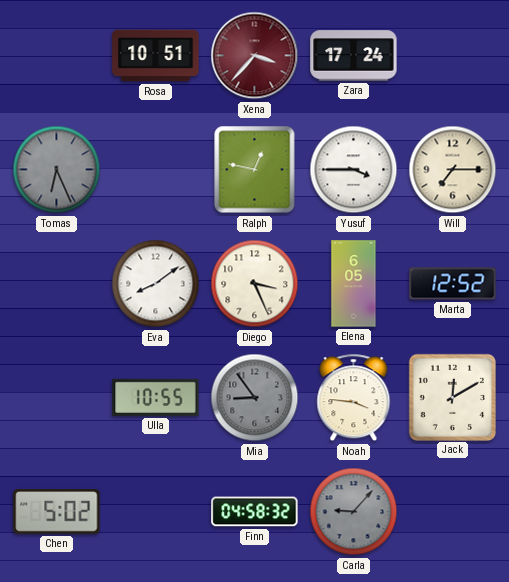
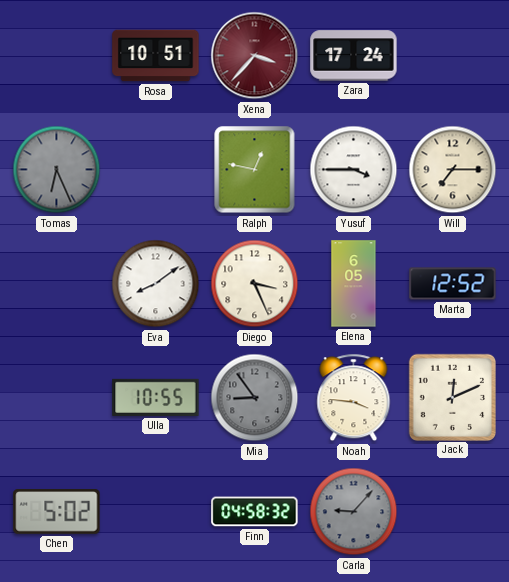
Jack: 12:10 -> 12:11
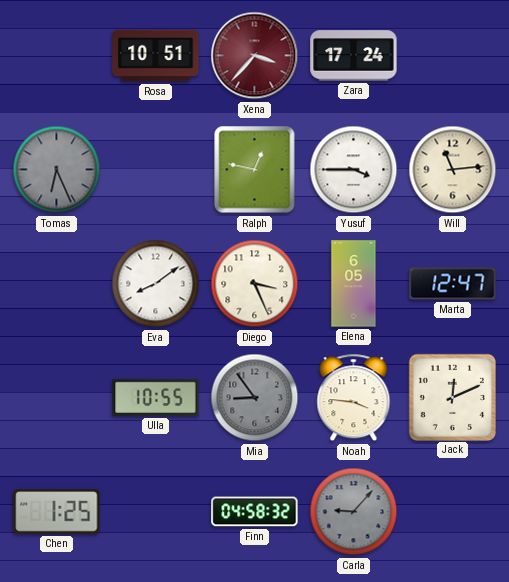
Will: 7:15 -> 11:14
Marta: 12:52 -> 12:47
Chen: 5:02 -> 1:25
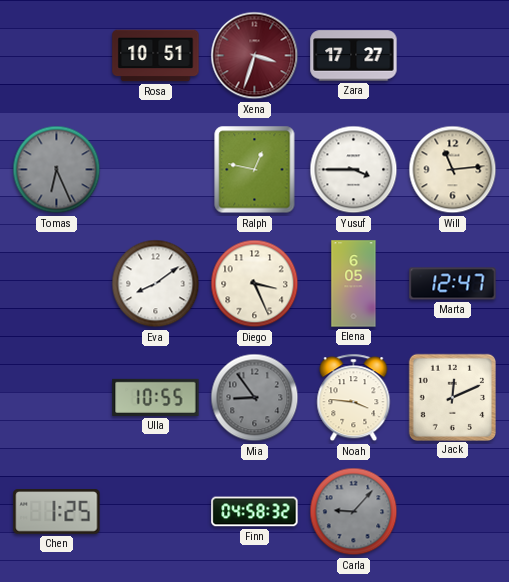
Xena: 3:37 -> 3:33
Zara: 17:24 -> 17:27
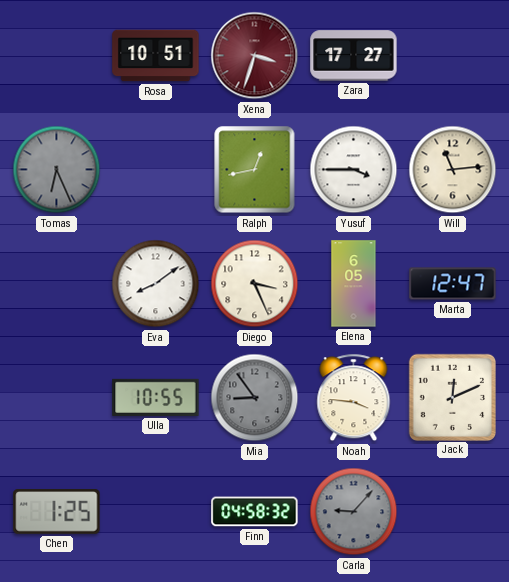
Ralph: 12:47 -> 12:43
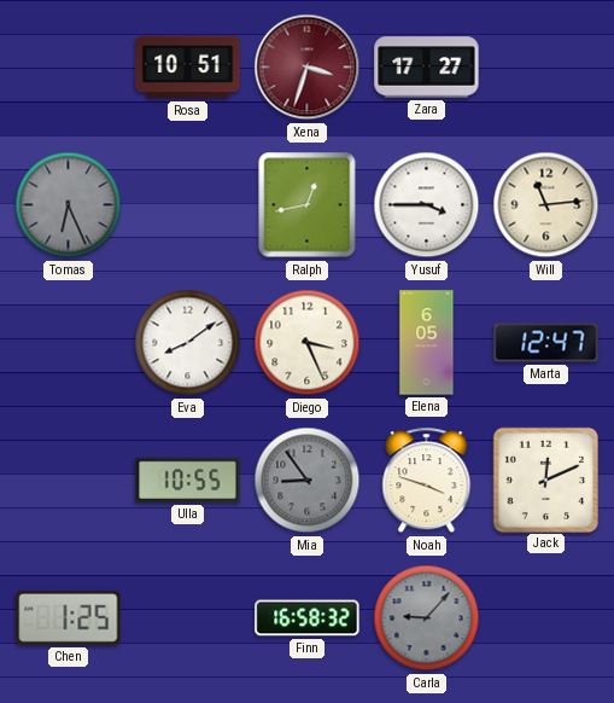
Noah: 3:46 -> 3:48
Finn: 04:58 -> 16:58
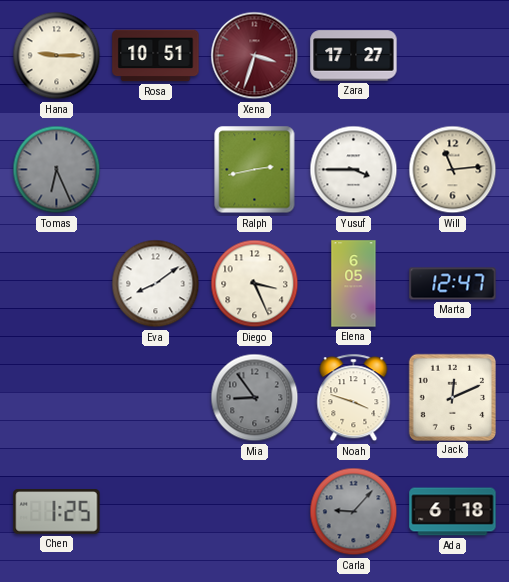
Hana: none -> 9:15
Ralph: 12:43 -> 2:43
Ulla: 10:55 -> none
Finn: 16:58 -> none
Ada: none -> 6:18
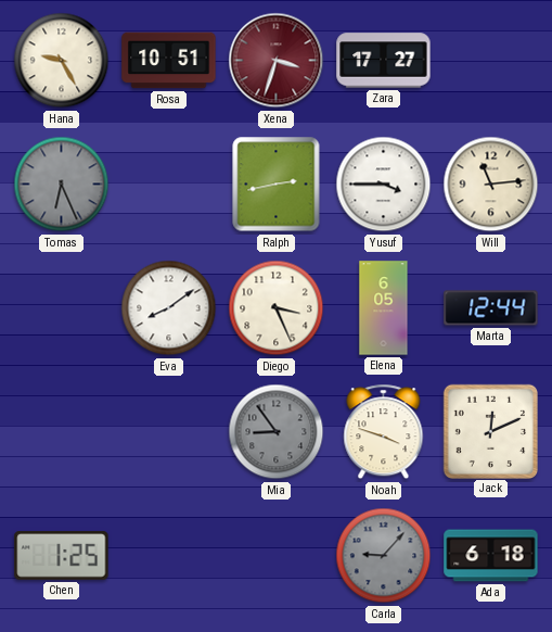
Hana: 9:15 -> 9:25
Marta: 12:47 -> 12:44
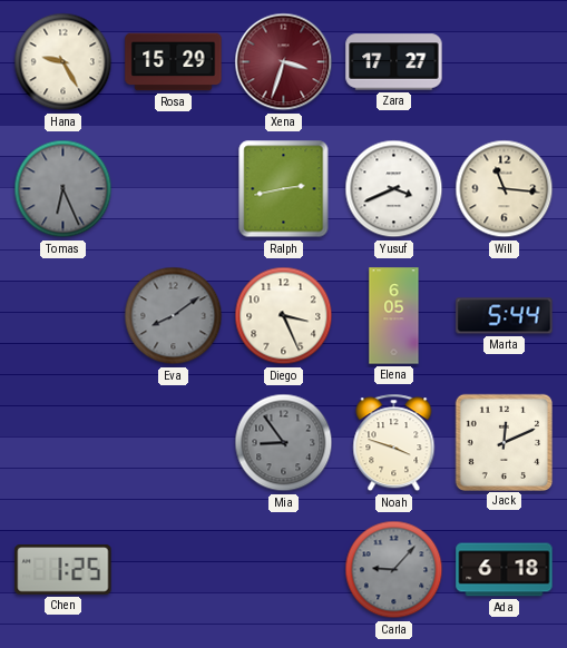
Rosa: 10:51 -> 15:29
Yusuf: 3:45 -> 3:41
Will: 11:14 -> 11:16
Eva dial: white -> grey
Marta: 12:44 -> 5:44
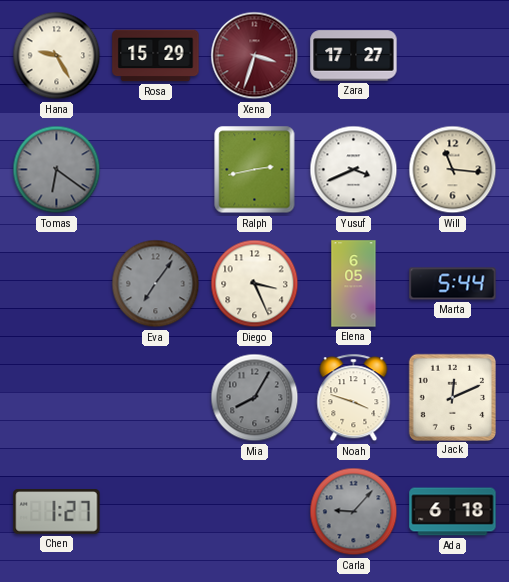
Tomas: 6:26 -> 6:21
Eva: 8:09 -> 7:06
Mia: 8:54 -> 8:05
Chen: 1:25 -> 1:27
